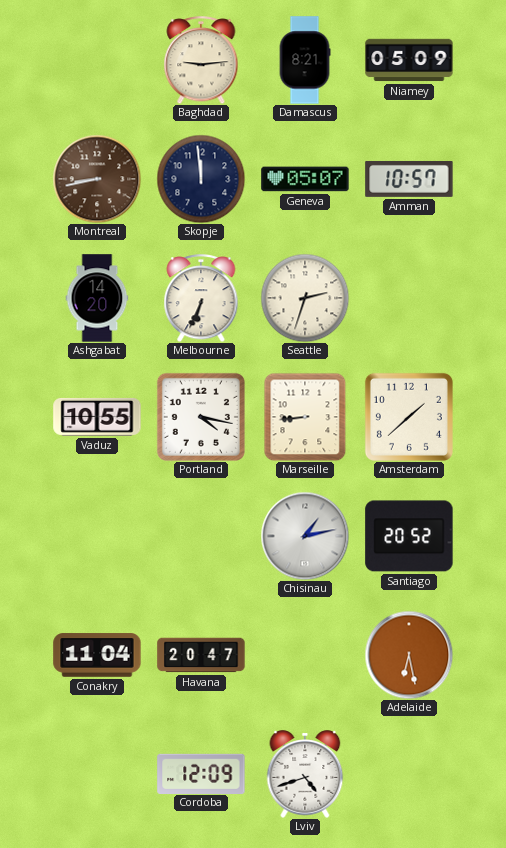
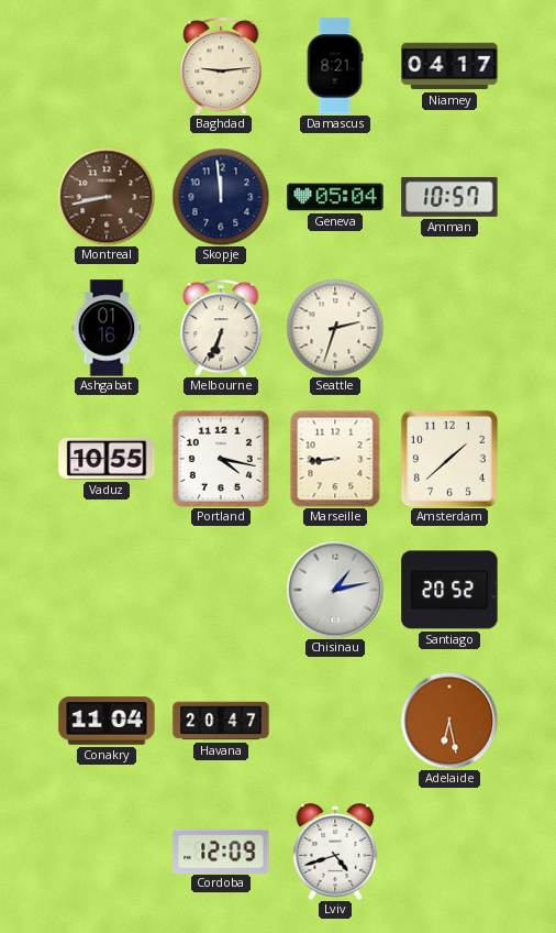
Niamey: 05:09 -> 04:17
Geneva: 05:07 -> 05:04
Ashgabat: 14:20 -> 01:16
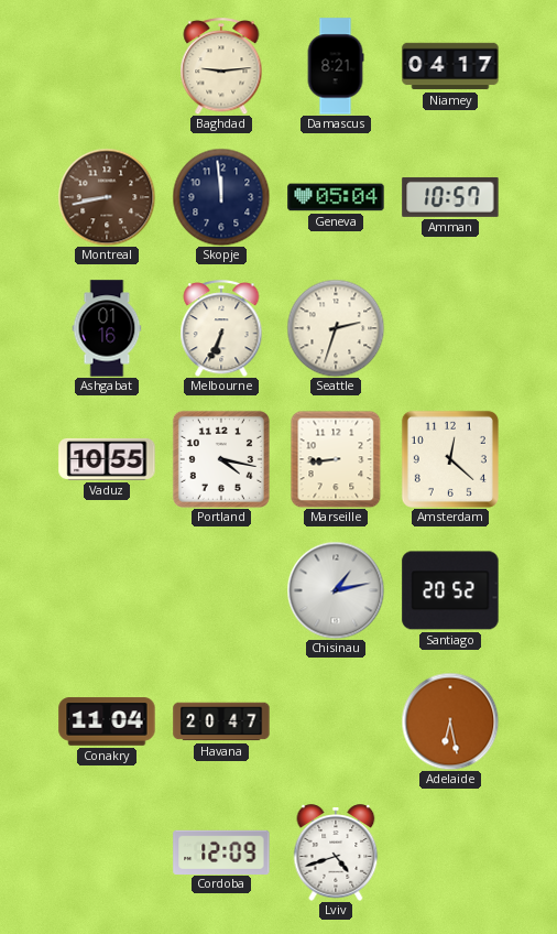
Amsterdam: 1:38 -> 12:22
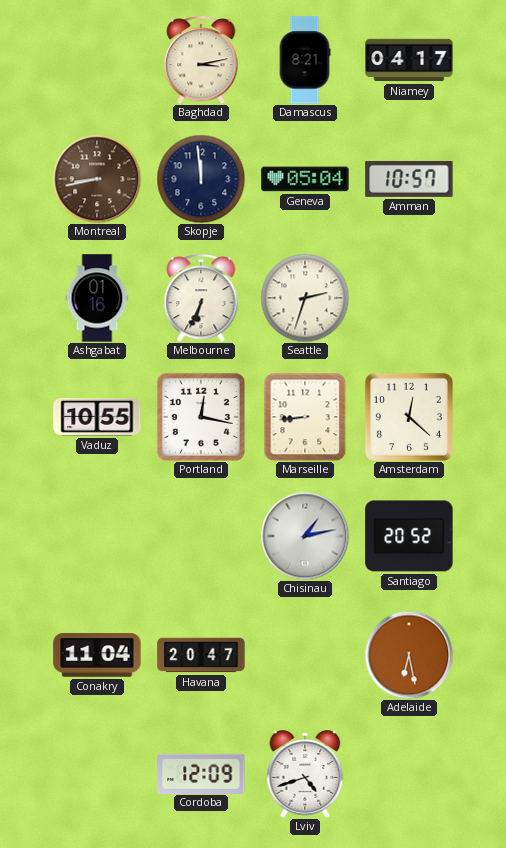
Baghdad: 9:14 -> 3:13
Portland: 4:17 -> 12:17
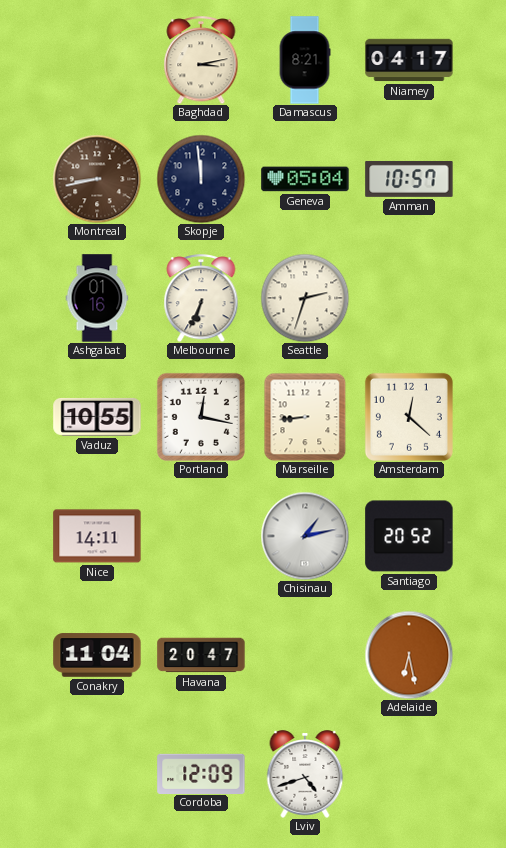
Nice: none -> 14:11
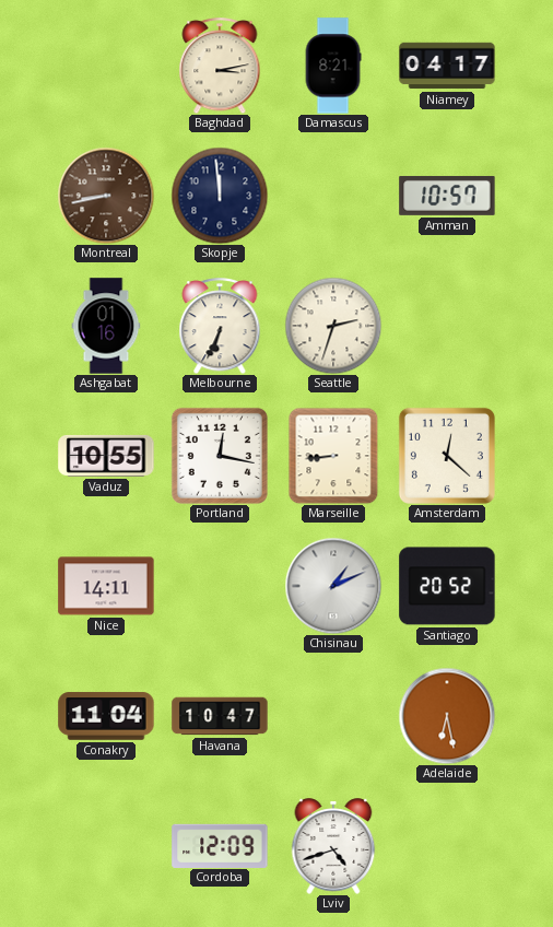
Geneva: 05:04 -> none
Chisinau: 1:13 -> 1:11
Havana: 20:47 -> 10:47
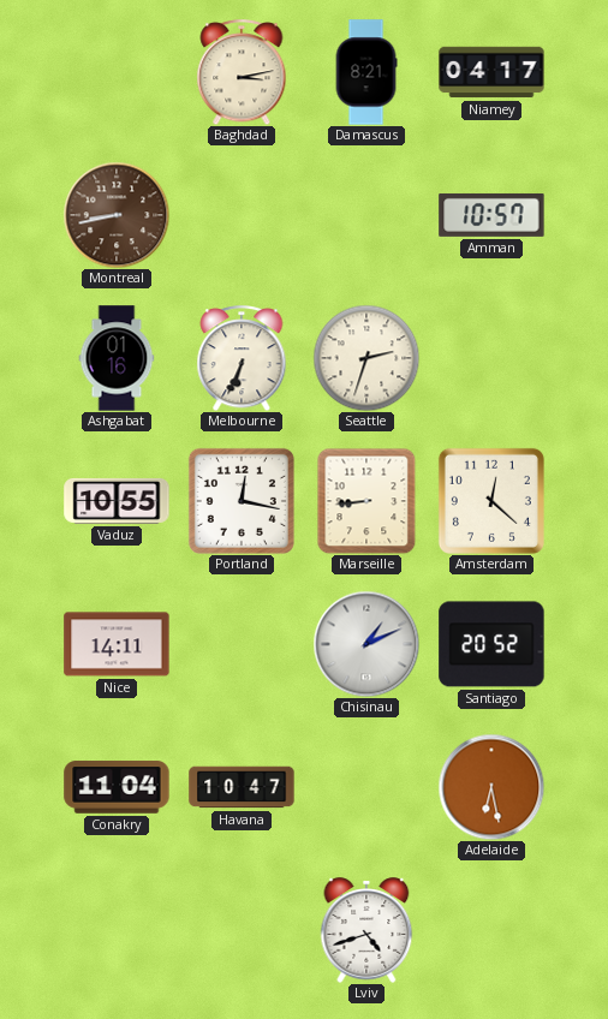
Skopje: 11:59 -> none
Cordoba: 12:09 -> none
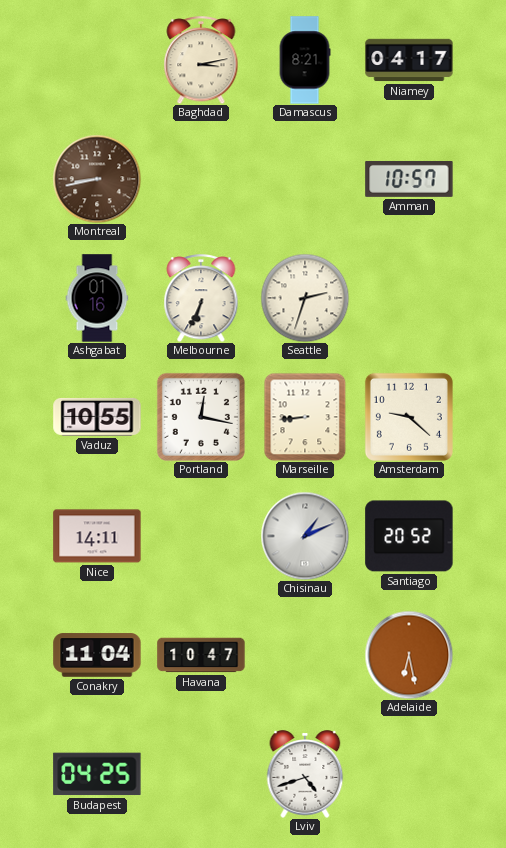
Amsterdam: 12:22 -> 9:22
Budapest: none -> 04:25
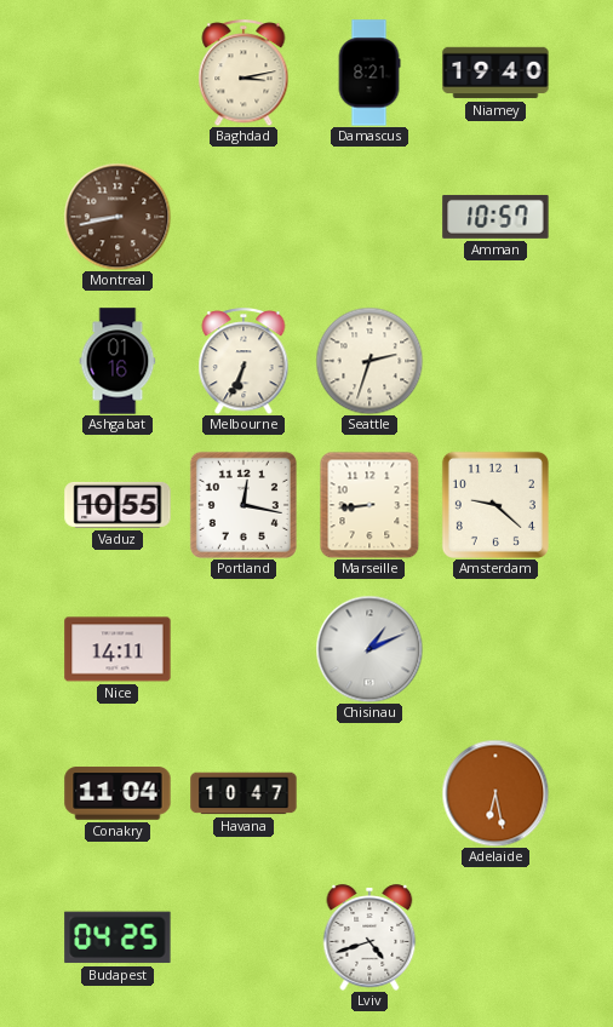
Niamey: 04:17 -> 19:40
Santiago: 20:52 -> none
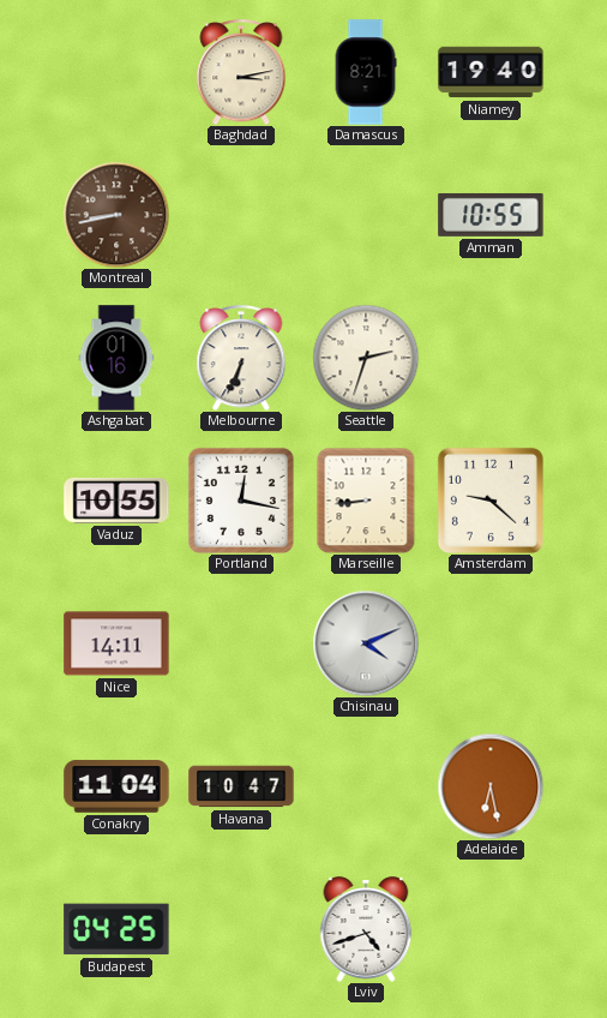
Amman: 10:57 -> 10:55
Chisinau: 1:11 -> 4:11
